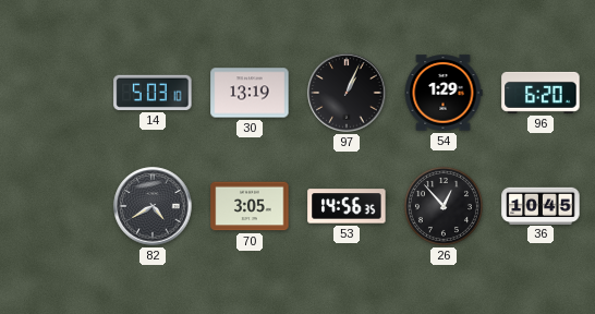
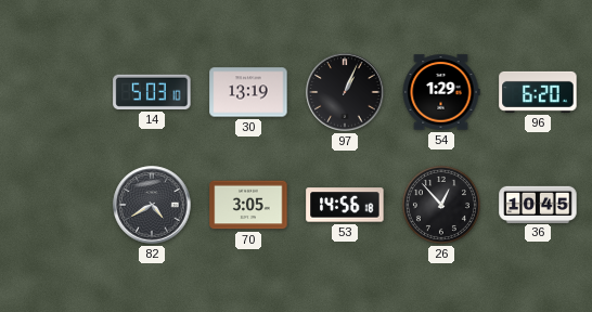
53: 14:56:35 -> 14:56:18
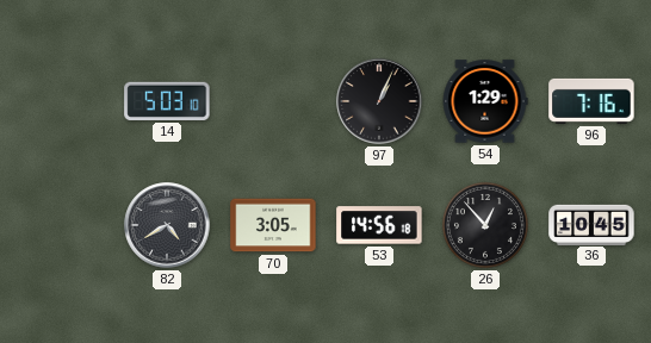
30: 13:19 -> none
96: 6:20 -> 7:16
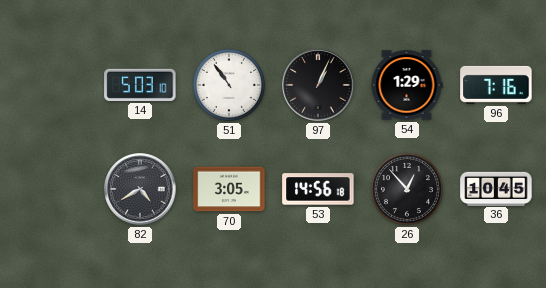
51: none -> 10:54
